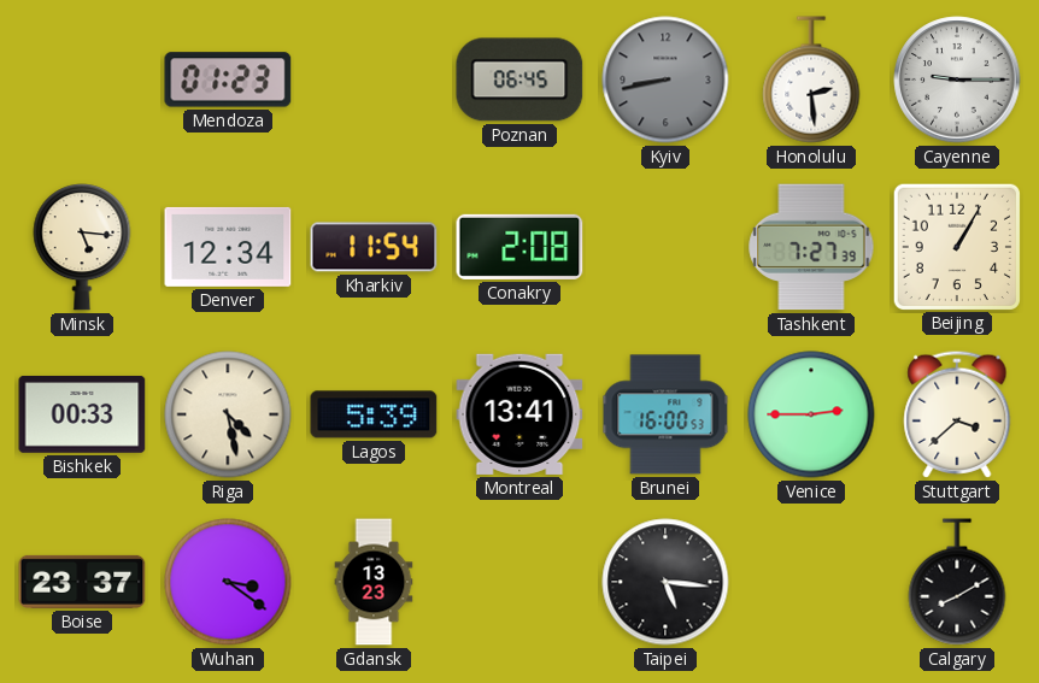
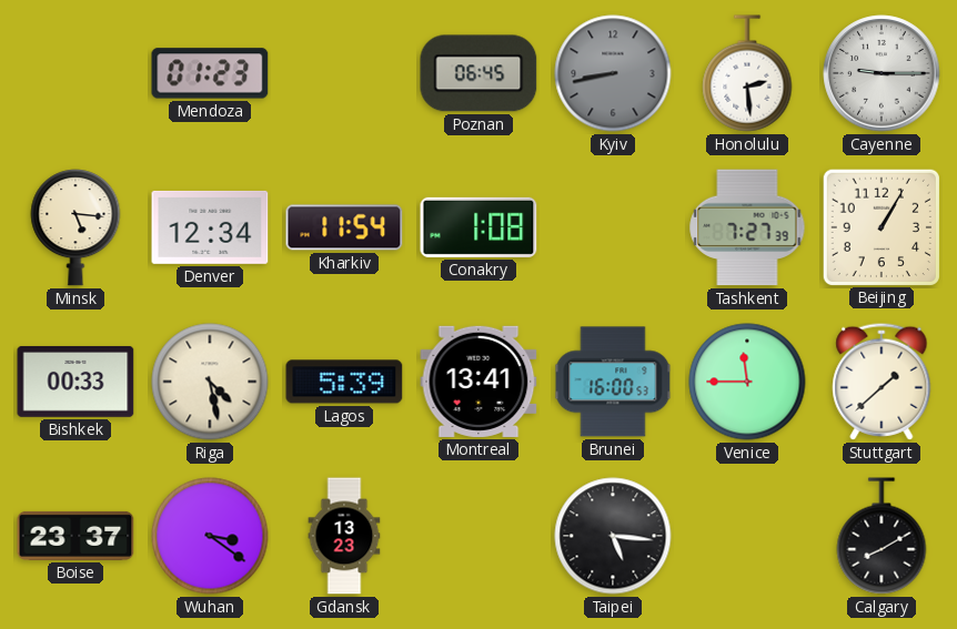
Conakry: 2:08 -> 1:08
Venice: 2:45 -> 11:45
Stuttgart: 3:38 -> 1:38
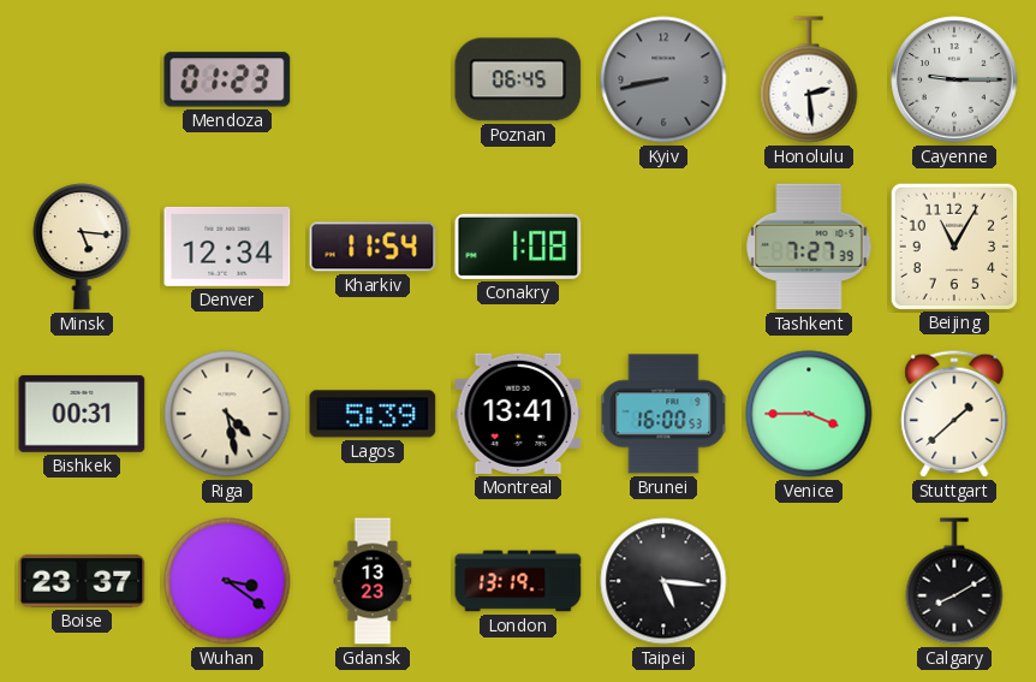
Beijing: 1:05 -> 11:05
Bishkek: 00:33 -> 00:31
Venice: 11:45 -> 3:45
London: none -> 13:19
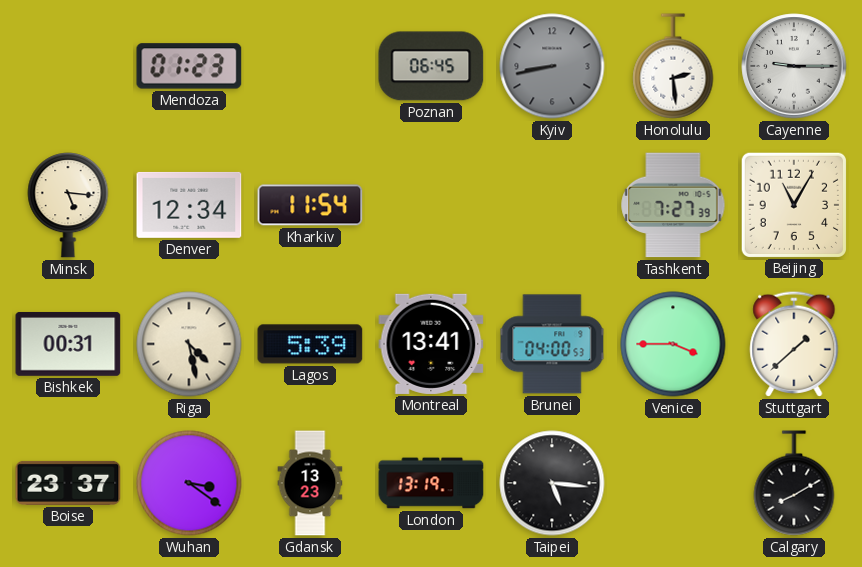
Conakry: 1:08 -> none
Brunei: 16:00 -> 04:00
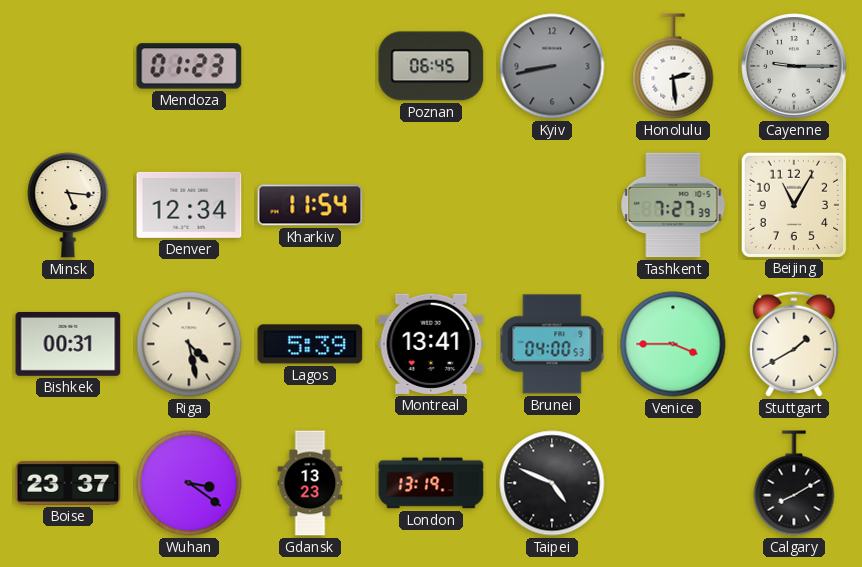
Stuttgart: 1:38 -> 1:40
Taipei: 5:16 -> 4:49
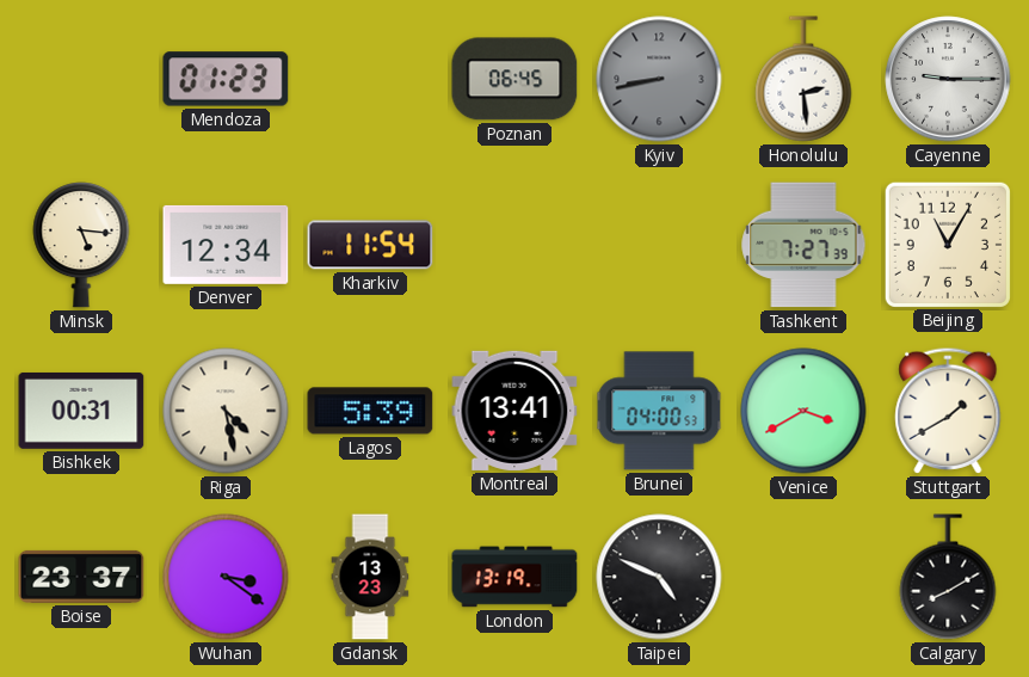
Venice: 3:45 -> 3:40
